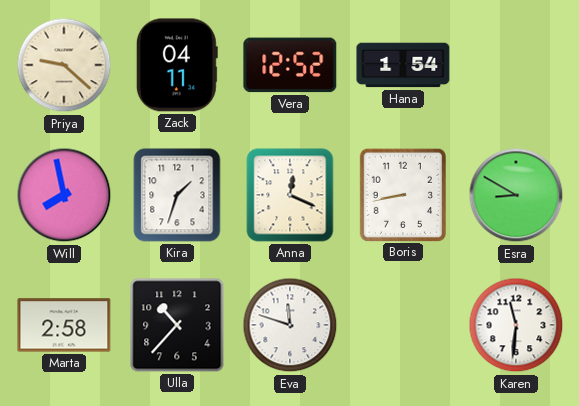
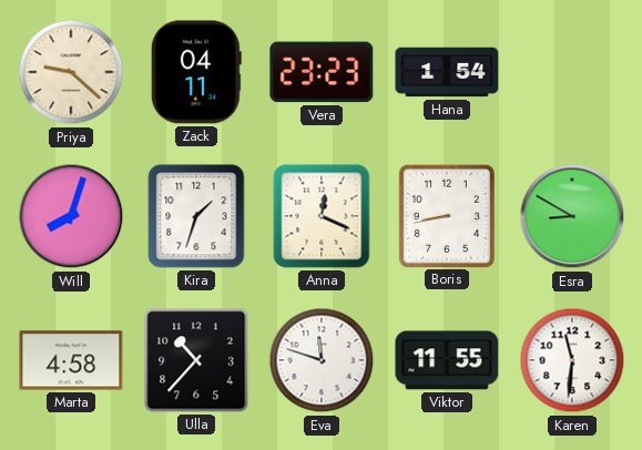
Vera: 12:52 -> 23:23
Will: 7:58 -> 8:03
Marta: 2:58 -> 4:58
Viktor: none -> 11:55
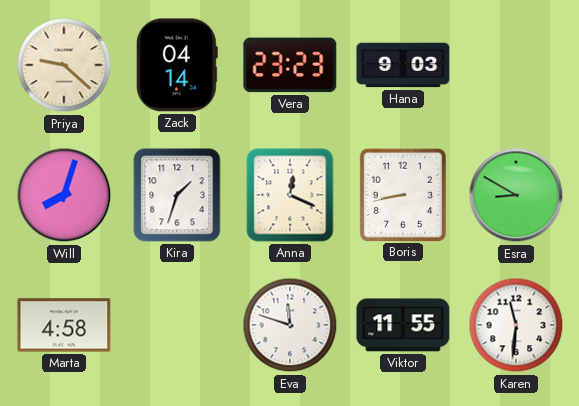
Zack: 04:11 -> 04:14
Hana: 1:54 -> 9:03
Ulla: 10:37 -> none
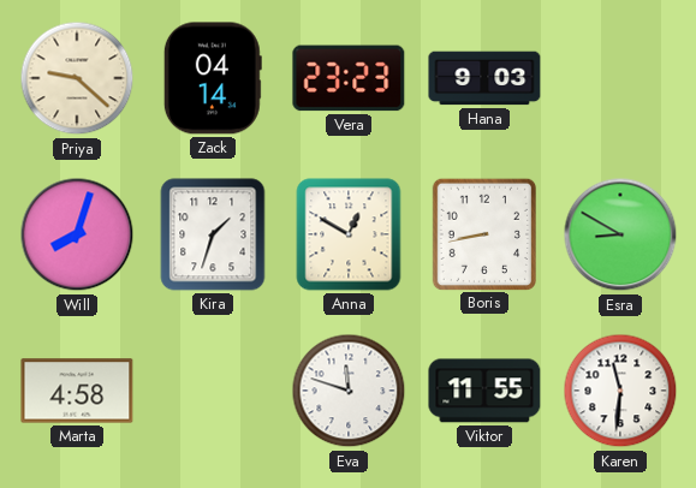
Anna: 12:19 -> 12:50
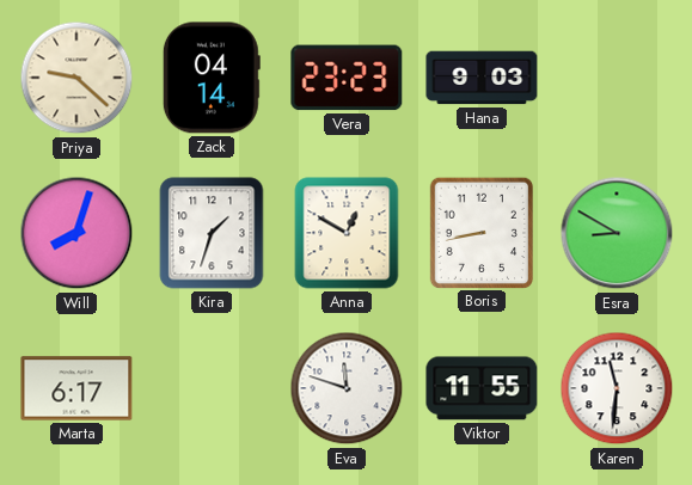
Marta: 4:58 -> 6:17
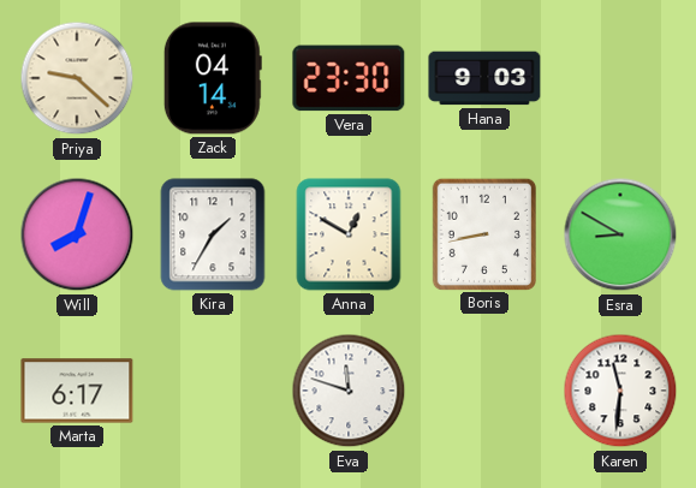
Vera: 23:23 -> 23:30
Kira: 1:33 -> 1:35
Viktor: 11:55 -> none
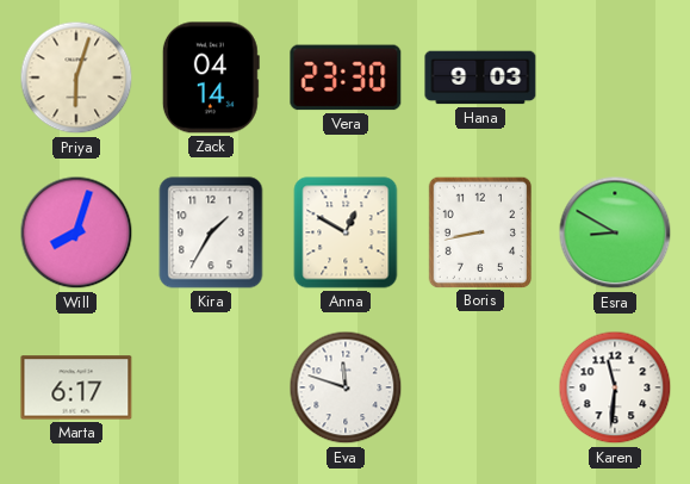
Priya: 9:22 -> 6:03
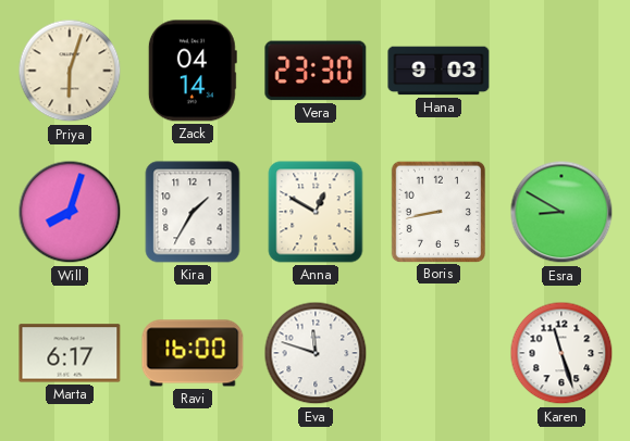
Ravi: none -> 16:00
Karen: 11:31 -> 11:27
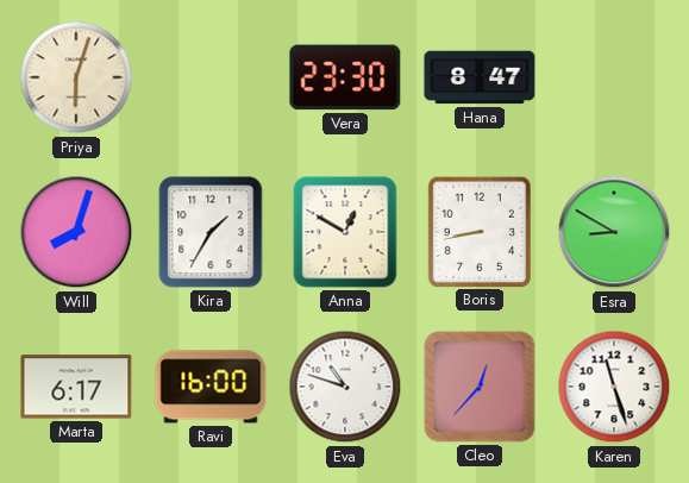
Zack: 04:14 -> none
Hana: 9:03 -> 8:47
Eva: 11:48 -> 10:48
Cleo: none -> 12:37
